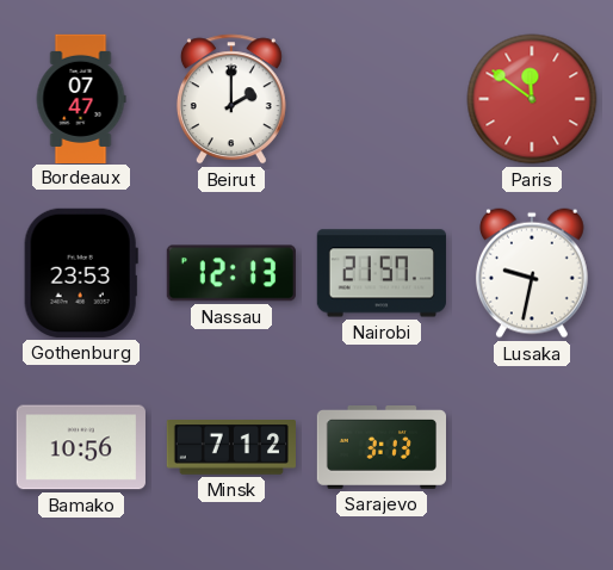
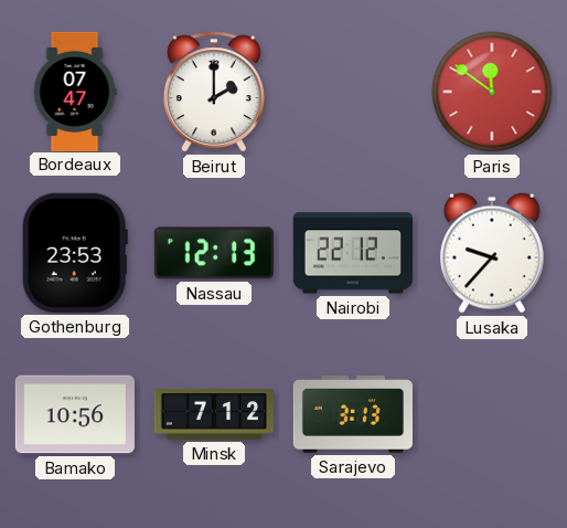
Nairobi: 21:57 -> 22:12
Lusaka: 9:32 -> 9:37
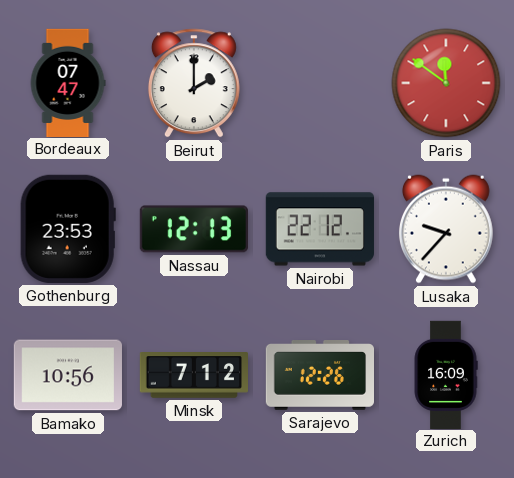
Sarajevo: 3:13 -> 12:26
Zurich: none -> 16:09
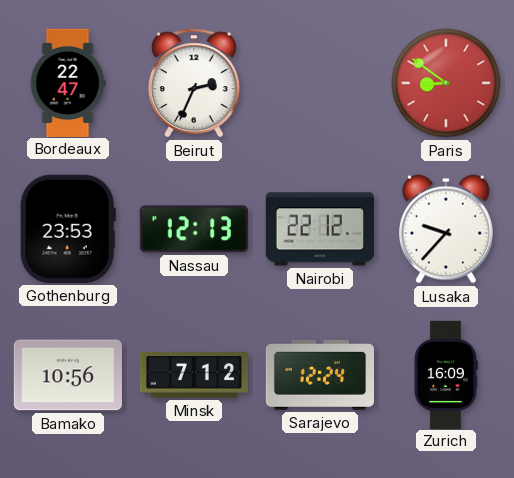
Bordeaux: 07:47 -> 22:47
Beirut: 2:00 -> 2:34
Paris: 11:51 -> 8:51
Sarajevo: 12:26 -> 12:24
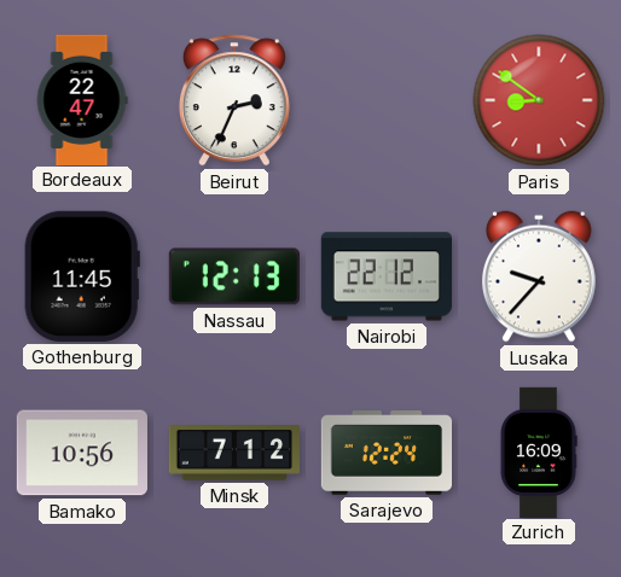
Gothenburg: 23:53 -> 11:45
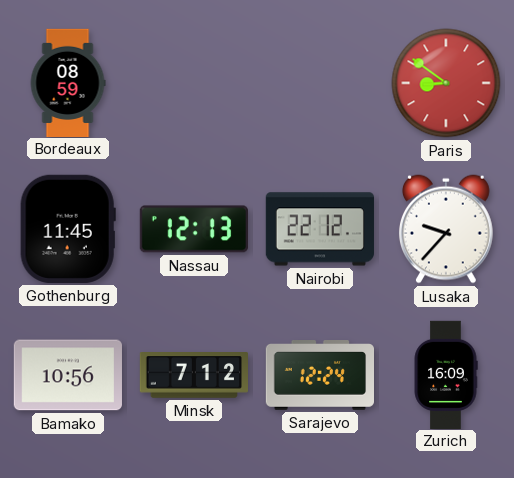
Bordeaux: 22:47 -> 08:59
Beirut: 2:34 -> none
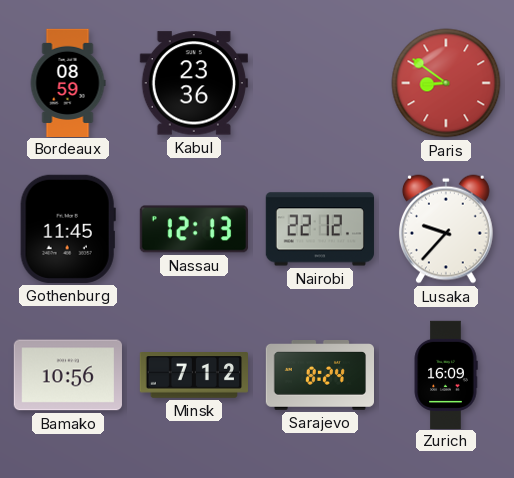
Kabul: none -> 23:36
Sarajevo: 12:24 -> 8:24
